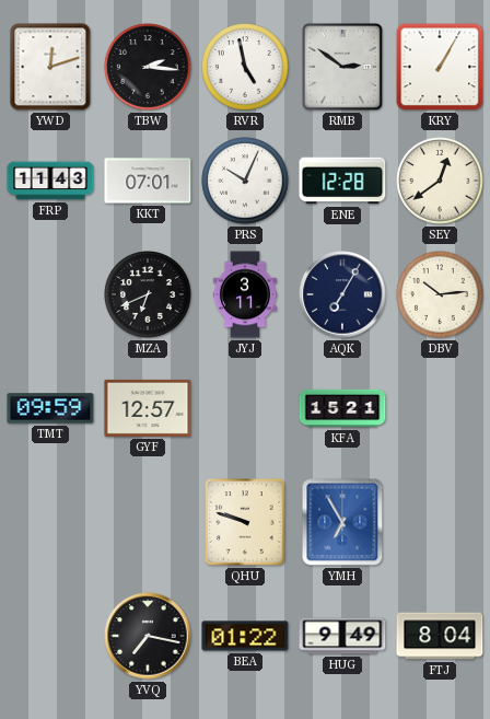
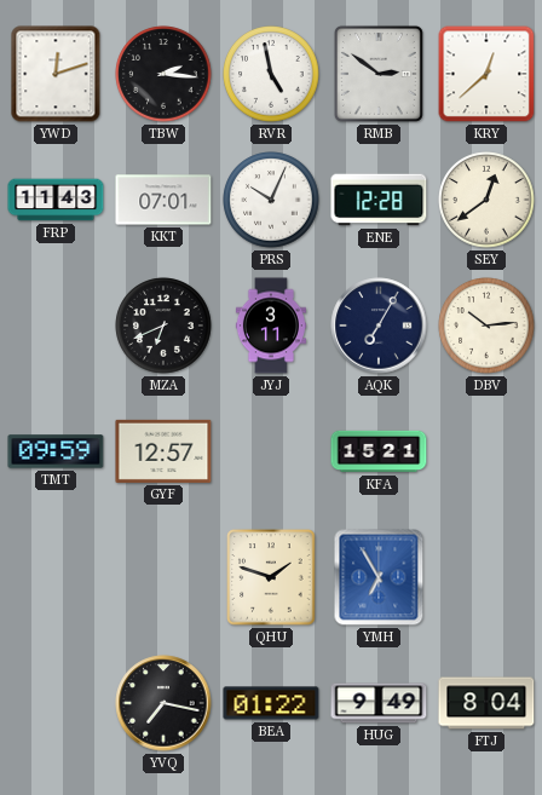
KRY: 1:05 -> 12:38
QHU: 9:48 -> 1:48
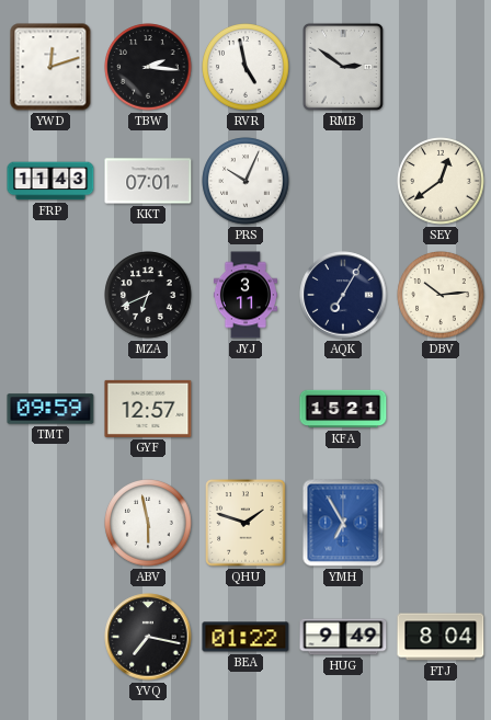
KRY: 12:38 -> none
ENE: 12:28 -> none
ABV: none -> 5:58
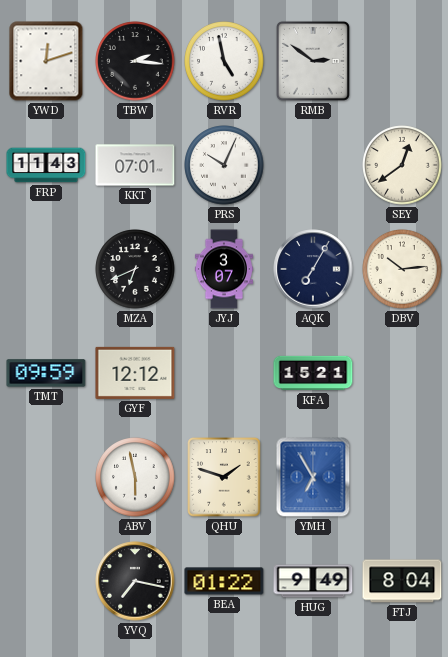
JYJ: 3:11 -> 3:07
GYF: 12:57 -> 12:12
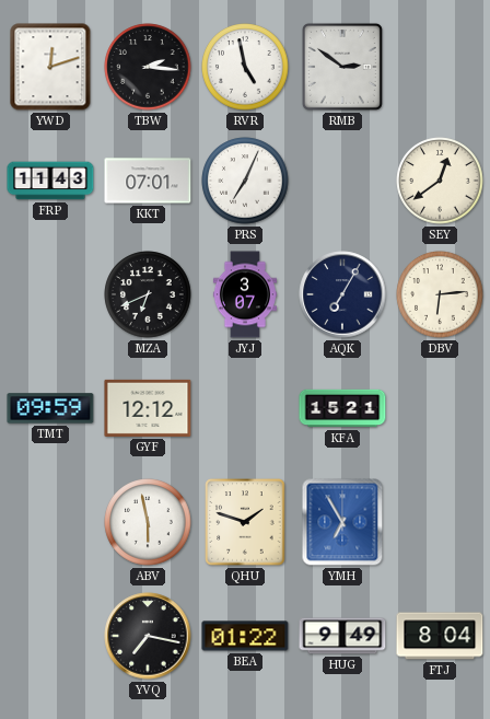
PRS: 10:04 -> 7:04
DBV: 10:14 -> 6:14
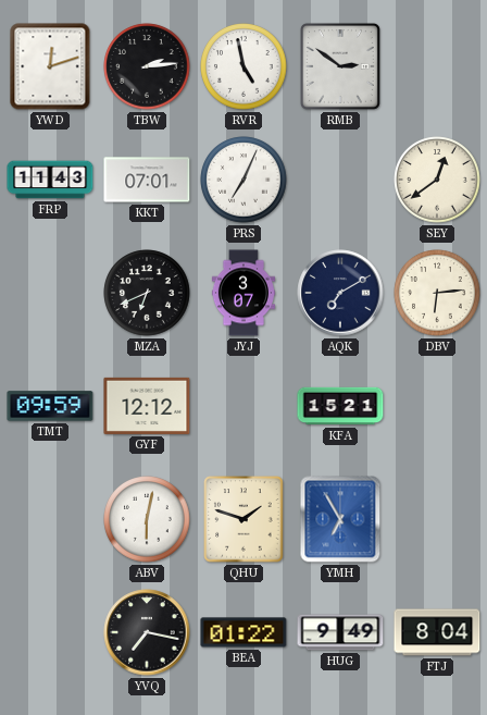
TBW: 2:16 -> 2:14
AQK: 7:05 -> 7:10
ABV: 5:58 -> 6:02
